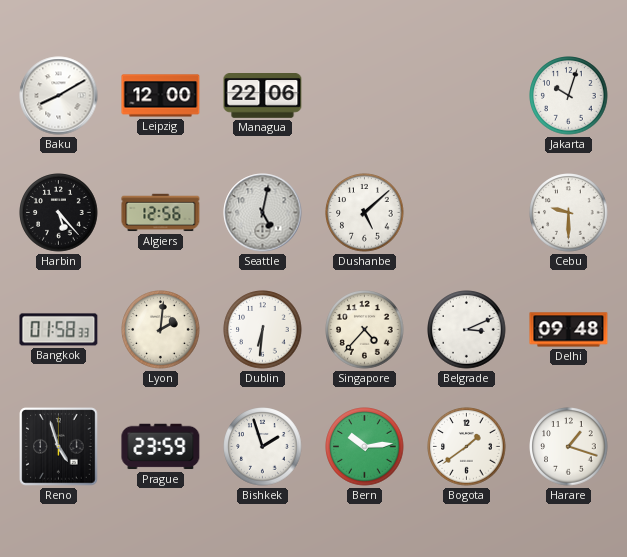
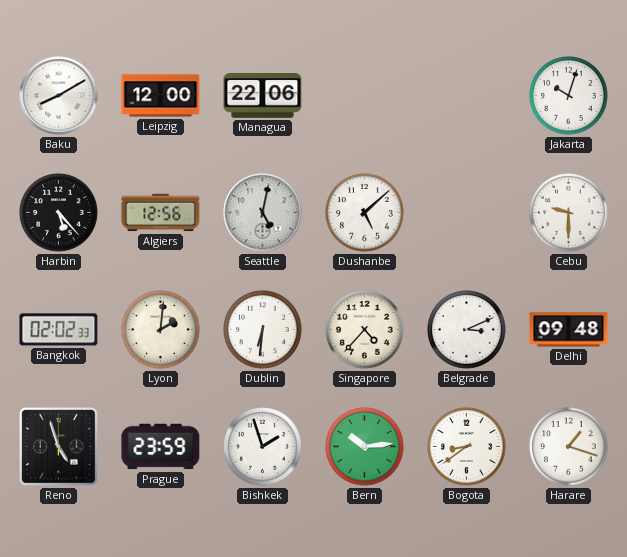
Bangkok: 01:58 -> 02:02
Bogota: 1:39 -> 8:39
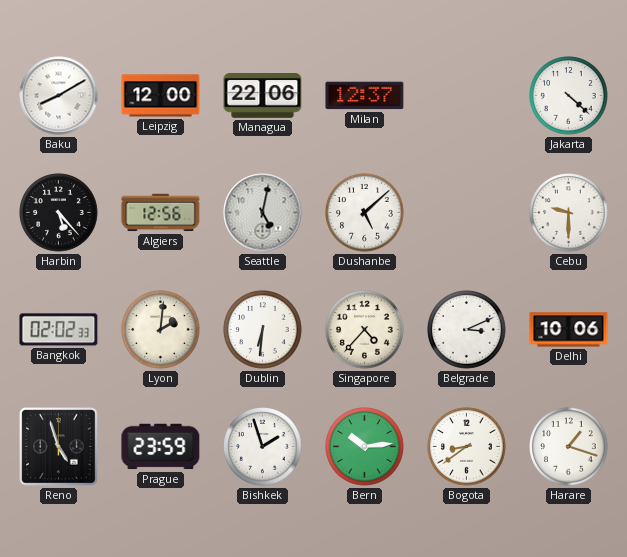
Milan: none -> 12:37
Jakarta: 10:03 -> 4:22
Delhi: 09:48 -> 10:06
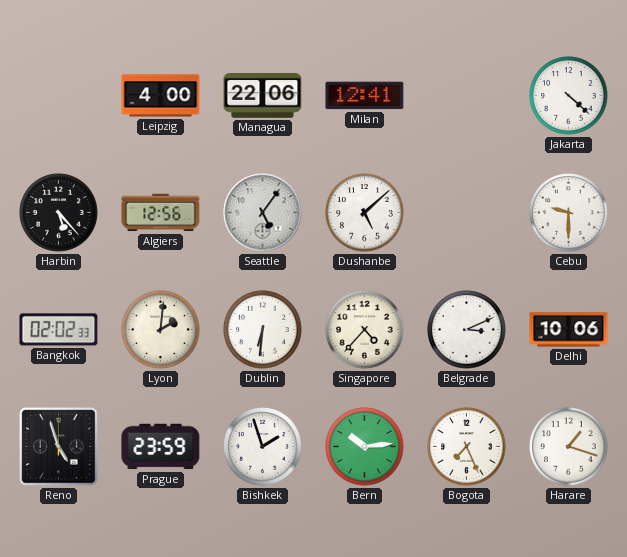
Baku: 8:10 -> none
Leipzig: 12:00 -> 4:00
Milan: 12:37 -> 12:41
Seattle: 5:02 -> 5:06
Bogota: 8:39 -> 7:26
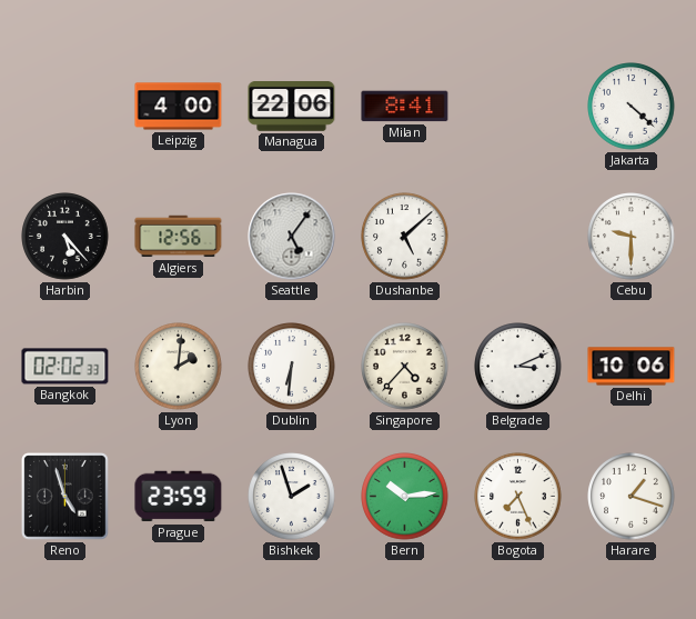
Milan: 12:41 -> 8:41
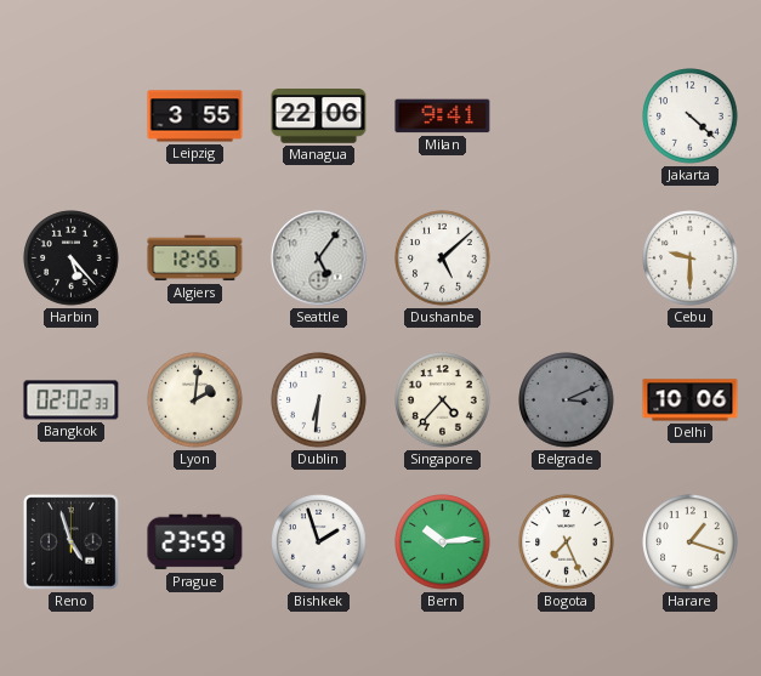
Leipzig: 4:00 -> 3:55
Milan: 8:41 -> 9:41
Belgrade dial: white -> grey
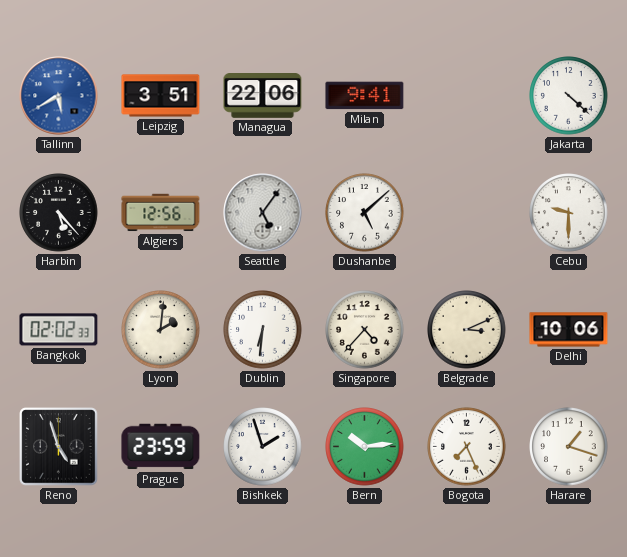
Tallinn: none -> 5:40
Leipzig: 3:55 -> 3:51
Belgrade dial: grey -> cream
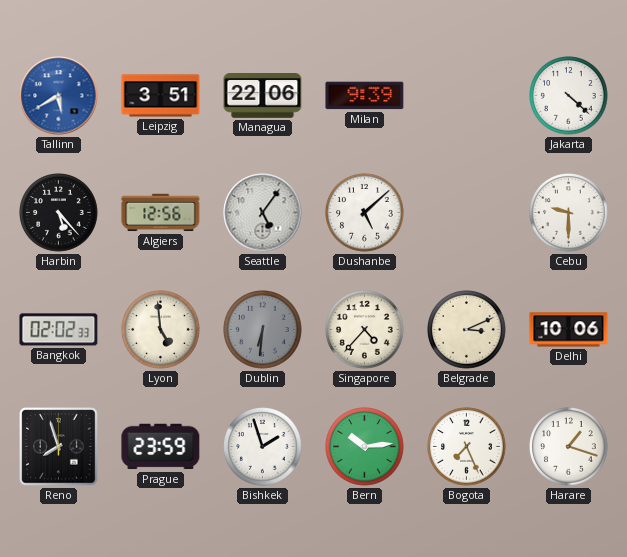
Milan: 9:41 -> 9:39
Lyon: 2:01 -> 4:59
Dublin dial: white -> grey
Reno: 4:57 -> 7:57
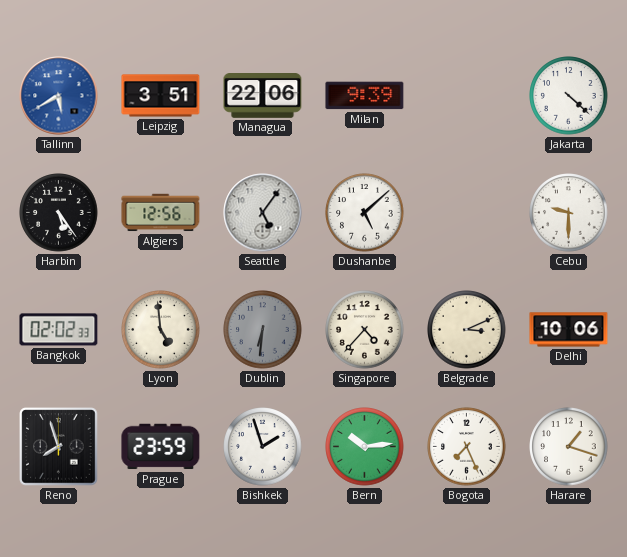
Harbin: 5:23 -> 5:24
